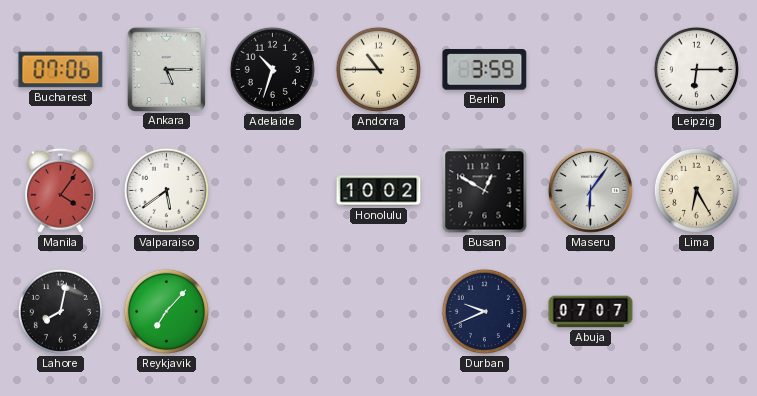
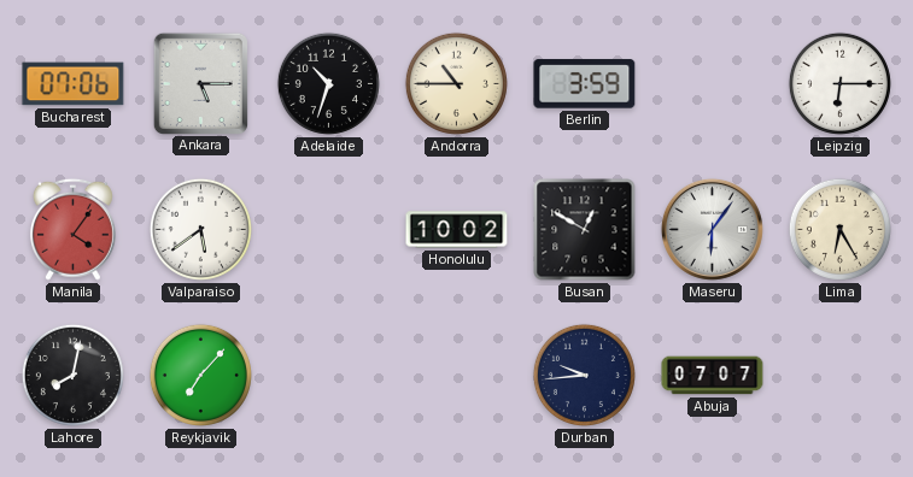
Durban: 9:41 -> 9:44
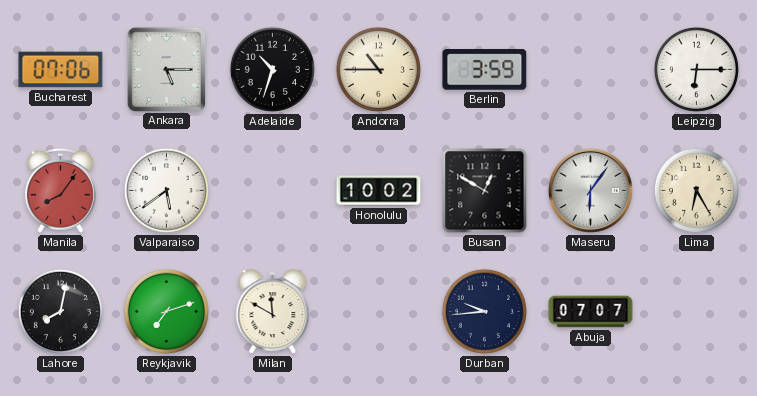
Manila: 4:06 -> 8:06
Reykjavik: 7:07 -> 7:12
Milan: none -> 11:50
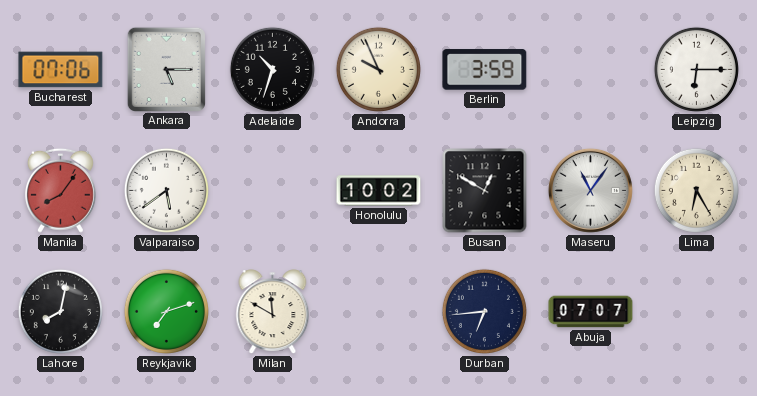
Andorra: 10:45 -> 9:56
Maseru: 6:06 -> 11:06
Durban: 9:44 -> 6:44
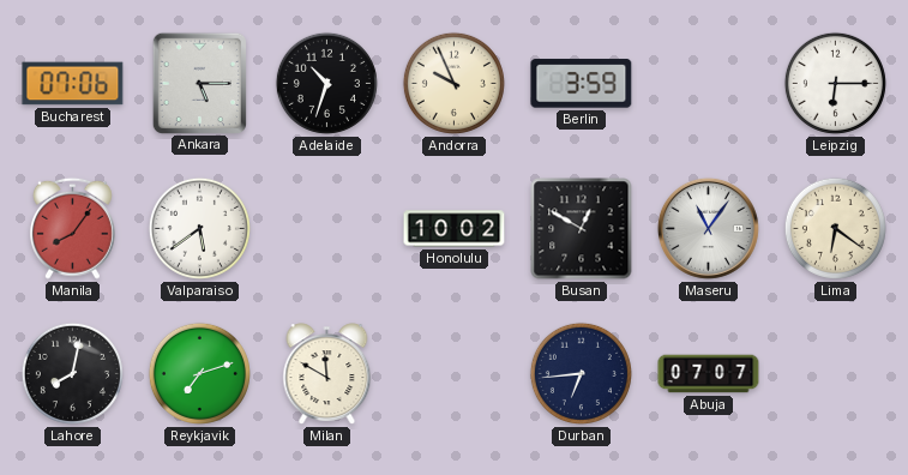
Lima: 6:25 -> 6:21
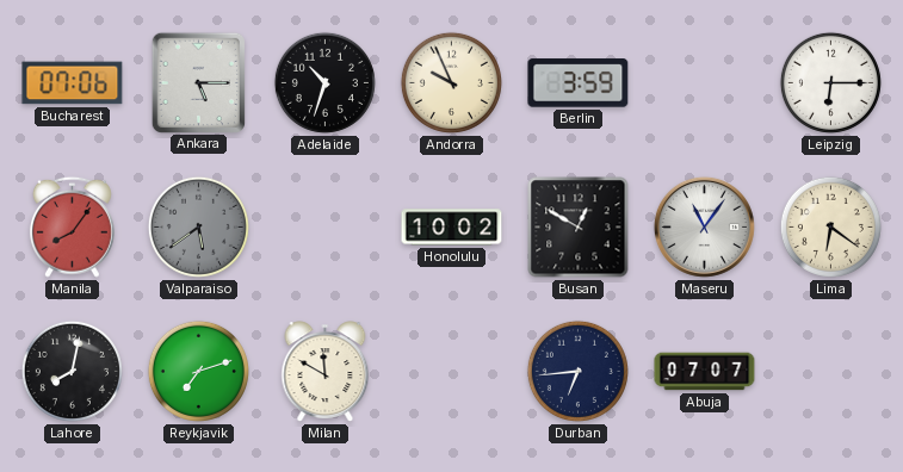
Valparaiso dial: white -> grey
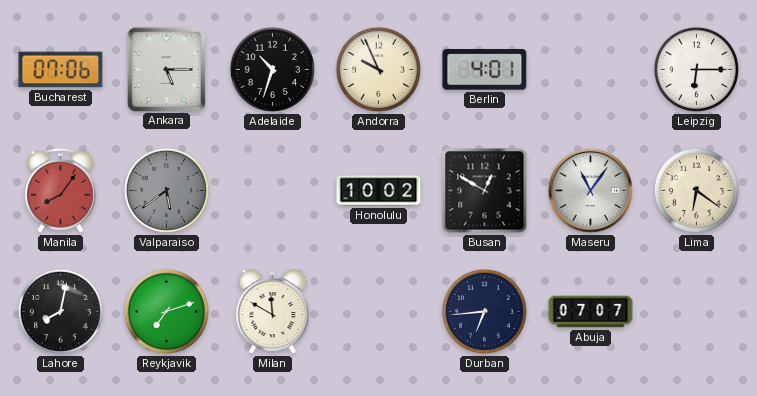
Berlin: 3:59 -> 4:01
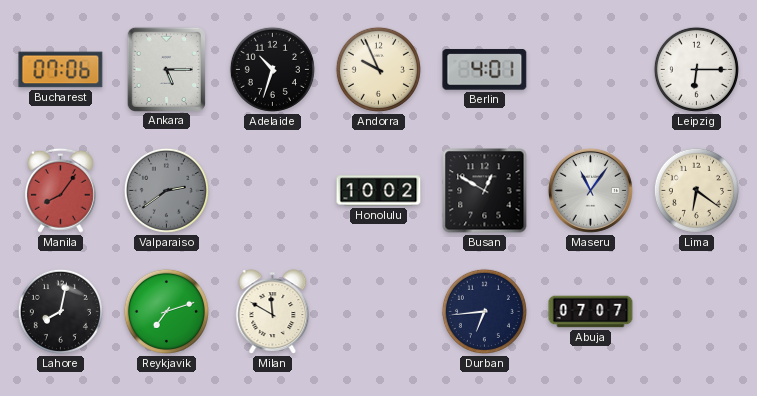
Valparaiso: 5:39 -> 2:39
